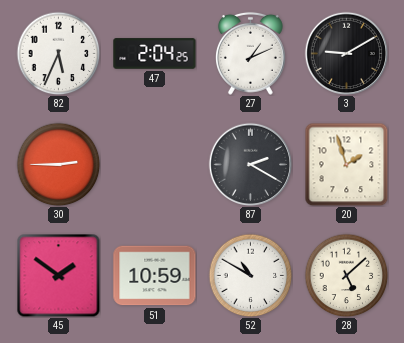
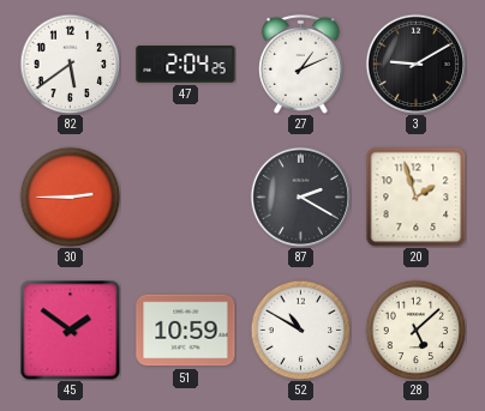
82: 5:34 -> 5:39
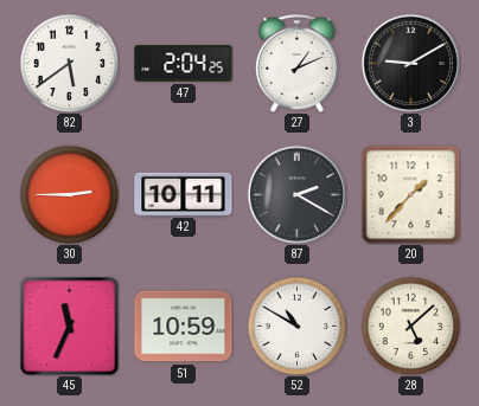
42: none -> 10:11
20: 1:57 -> 1:37
45: 1:51 -> 11:34
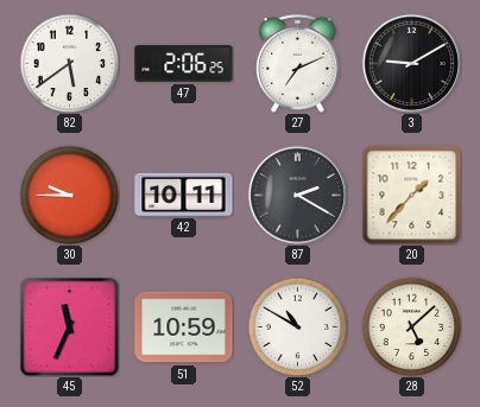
47: 2:04 -> 2:06
27: 1:11 -> 7:11
30: 2:45 -> 9:45
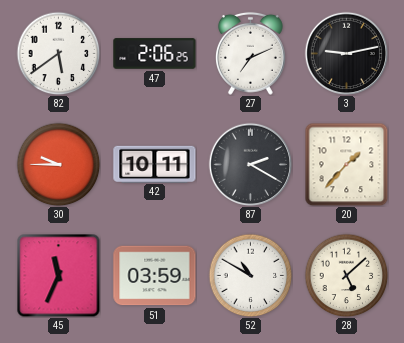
3: 9:10 -> 9:13
51: 10:59 -> 03:59
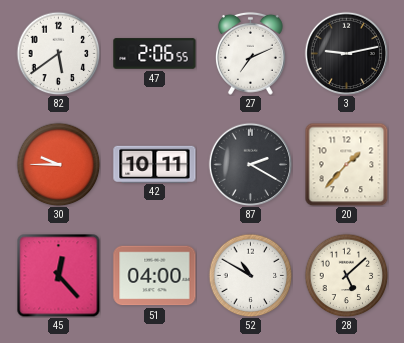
47: 2:06:25 -> 2:06:55
45: 11:34 -> 12:23
51: 03:59 -> 04:00
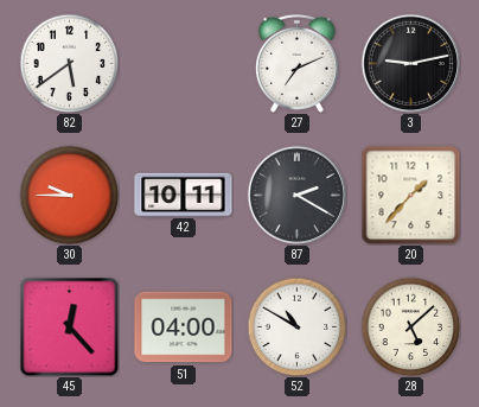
47: 2:06 -> none
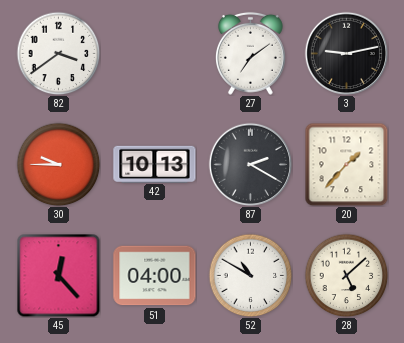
82: 5:39 -> 3:39
27: 7:11 -> 7:09
42: 10:11 -> 10:13
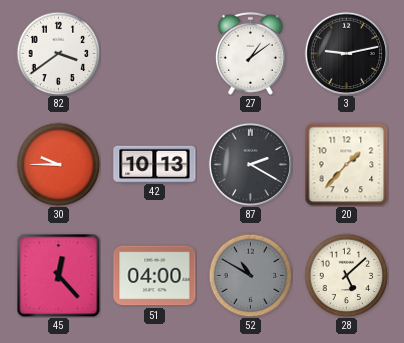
27: 7:09 -> 1:09
52 dial: white -> grey
